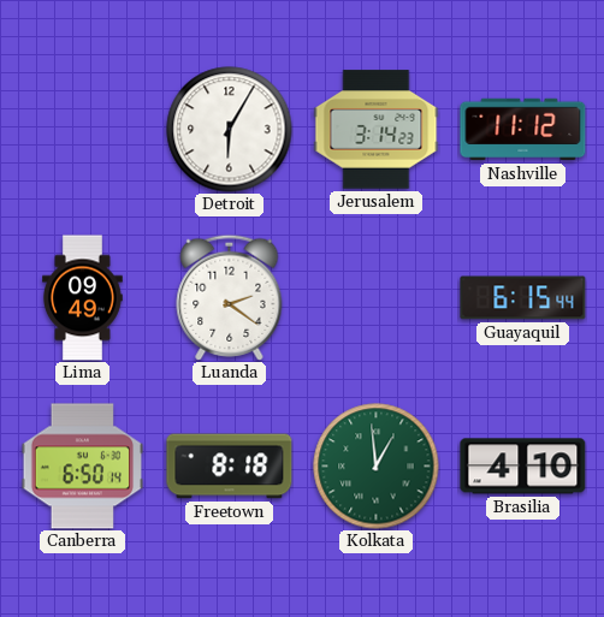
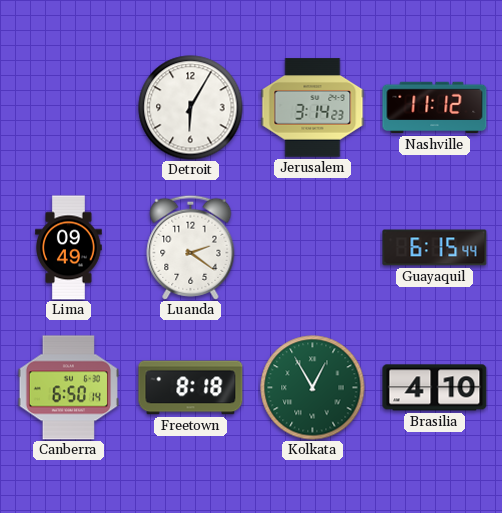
Kolkata: 12:59 -> 12:55
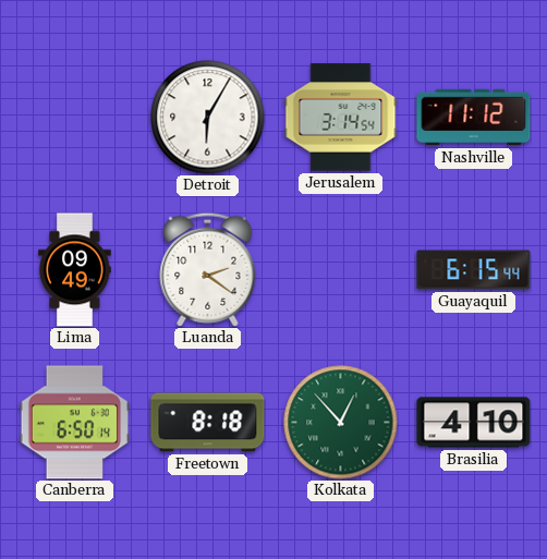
Jerusalem: 3:14:23 -> 3:14:54
Kolkata: 12:55 -> 12:53
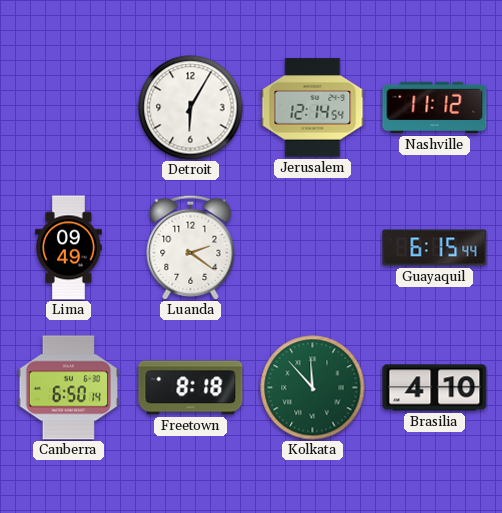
Jerusalem: 3:14 -> 12:14
Kolkata: 12:53 -> 11:53
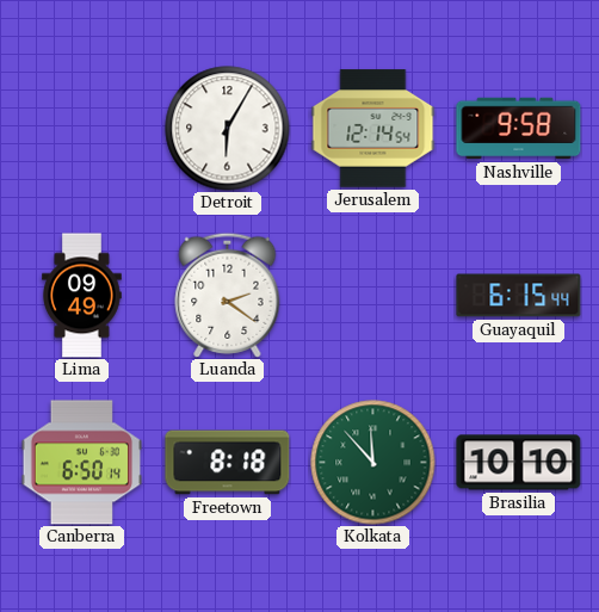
Nashville: 11:12 -> 9:58
Brasilia: 4:10 -> 10:10
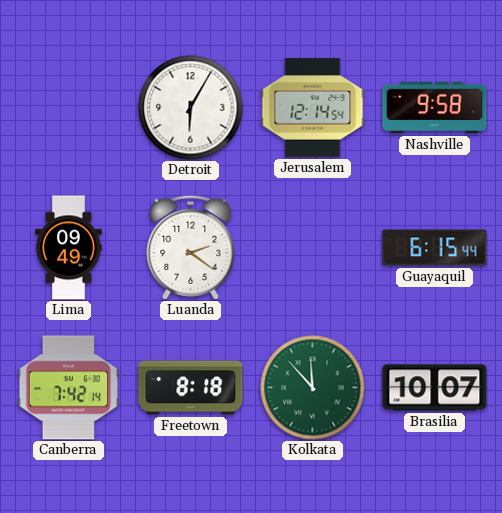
Canberra: 6:50 -> 7:42
Brasilia: 10:10 -> 10:07
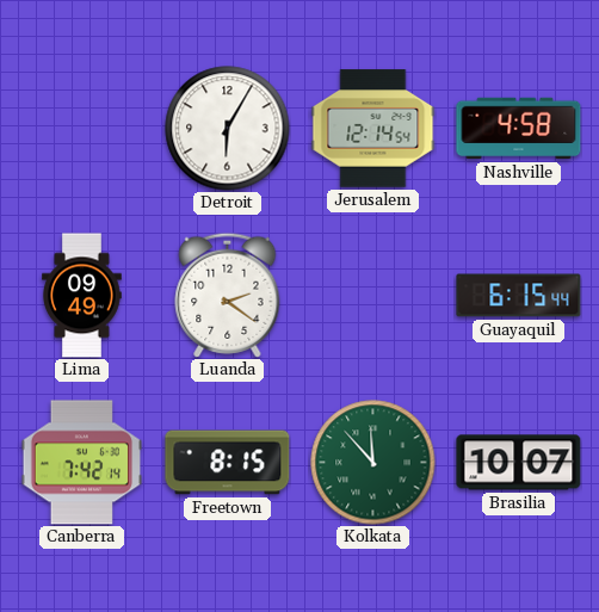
Nashville: 9:58 -> 4:58
Freetown: 8:18 -> 8:15
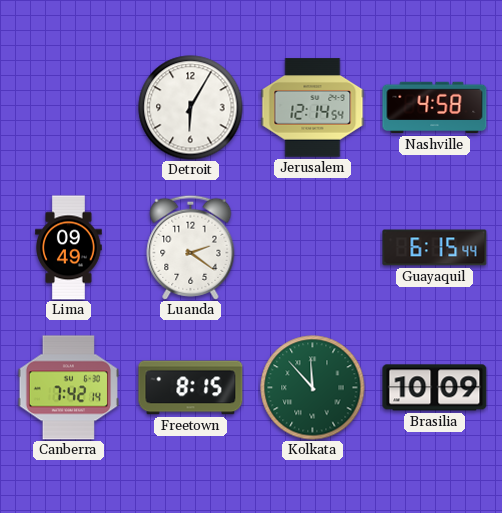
Brasilia: 10:07 -> 10:09
